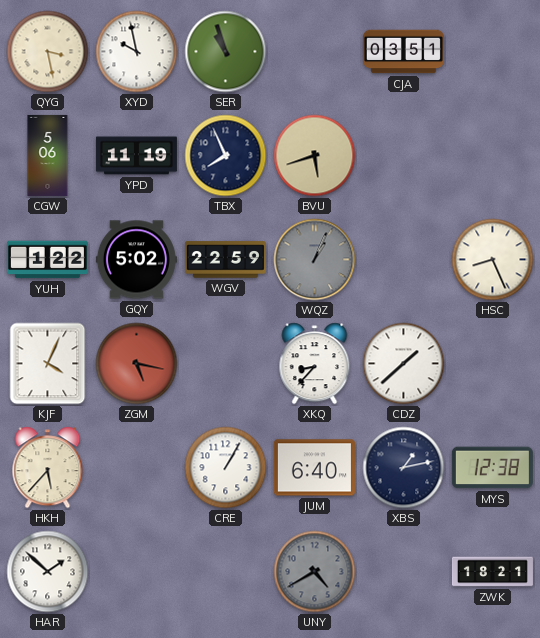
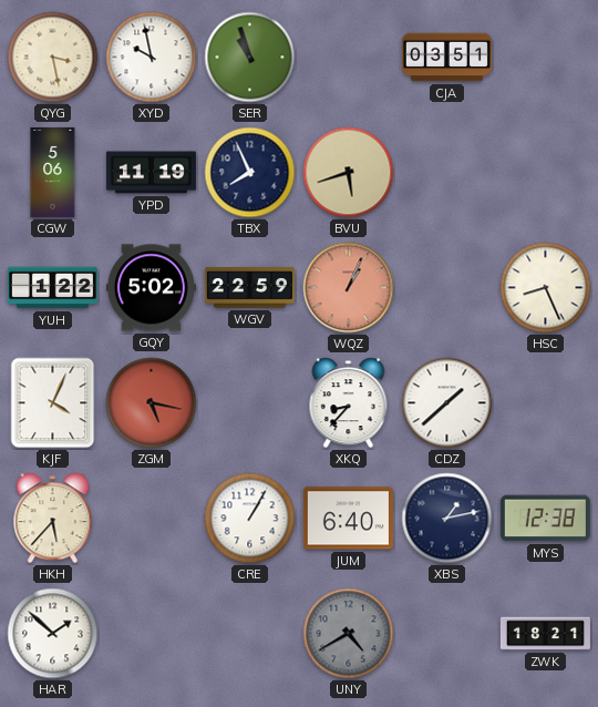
WQZ dial: grey -> salmon
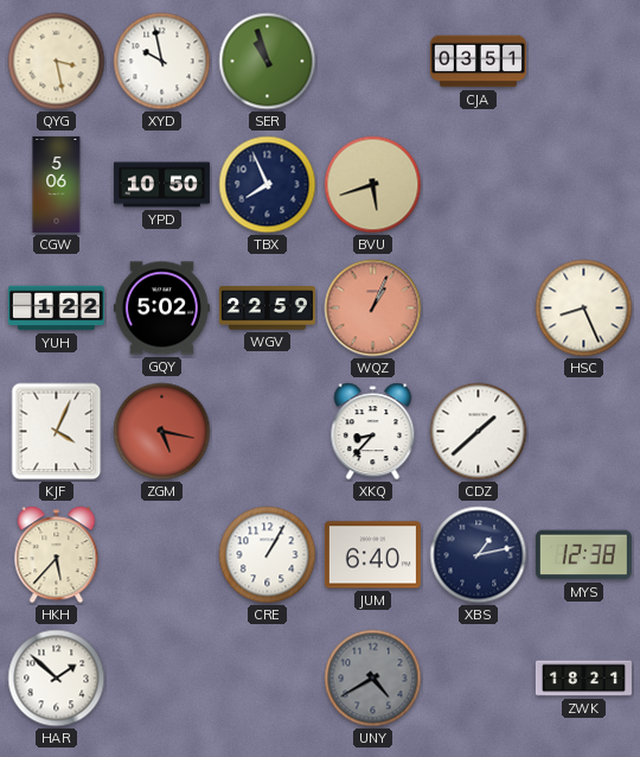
YPD: 11:19 -> 10:50
